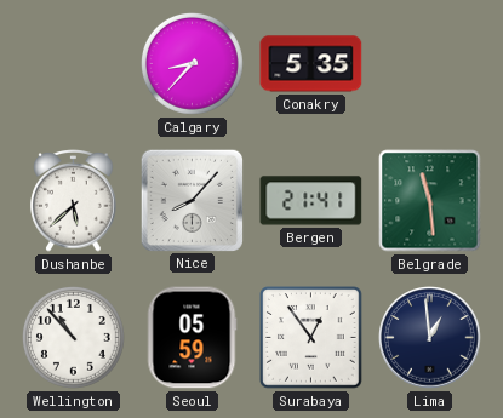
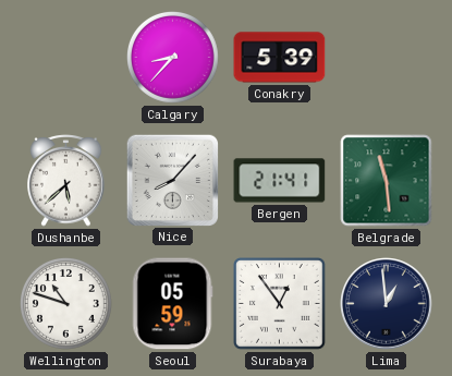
Conakry: 5:35 -> 5:39
Wellington: 10:53 -> 10:48
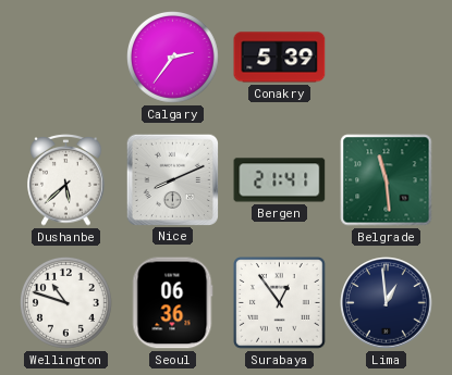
Calgary: 8:37 -> 2:36
Nice: 8:07 -> 8:11
Seoul: 05:59 -> 06:36
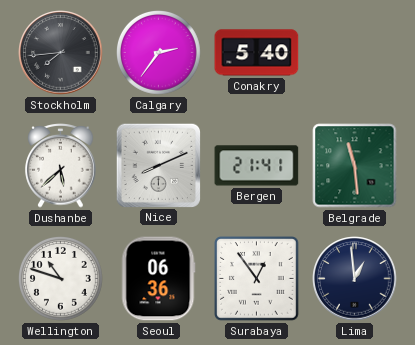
Stockholm: none -> 7:44
Conakry: 5:39 -> 5:40
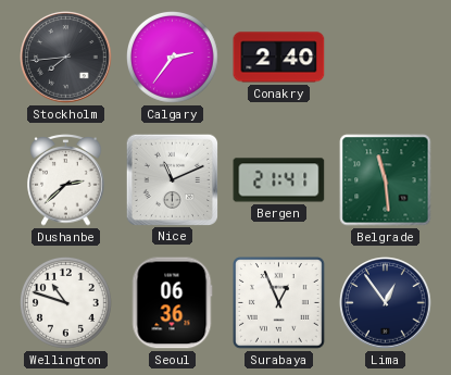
Conakry: 5:40 -> 2:40
Dushanbe: 5:38 -> 2:38
Nice: 8:11 -> 11:11
Surabaya: 12:54 -> 12:56
Lima: 12:59 -> 12:54
